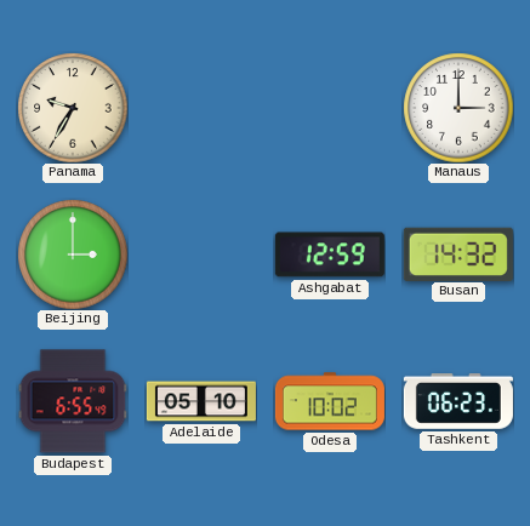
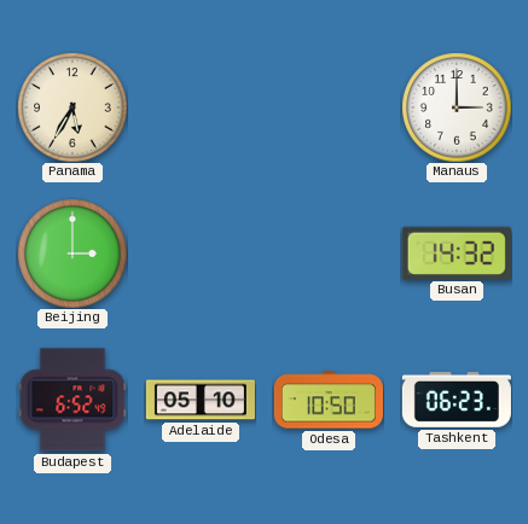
Panama: 9:35 -> 5:35
Ashgabat: 12:59 -> none
Budapest: 6:55 -> 6:52
Odesa: 10:02 -> 10:50
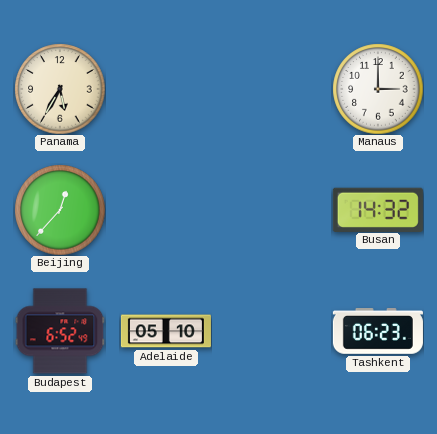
Beijing: 3:00 -> 12:37
Odesa: 10:50 -> none
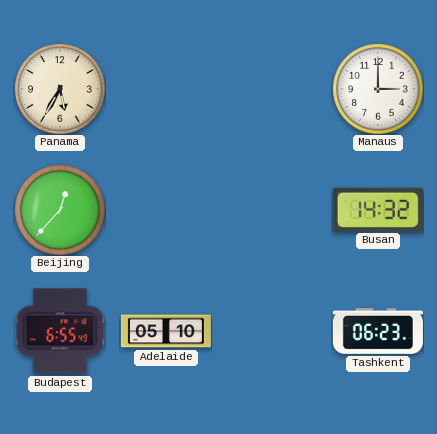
Budapest: 6:52 -> 6:55
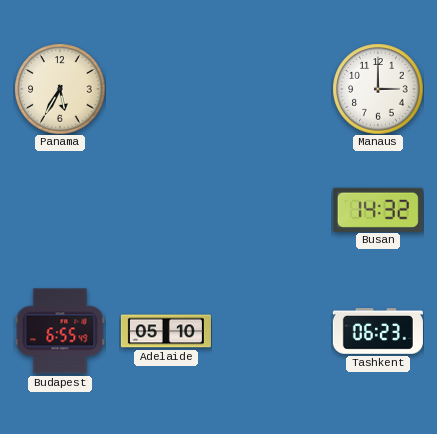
Beijing: 12:37 -> none
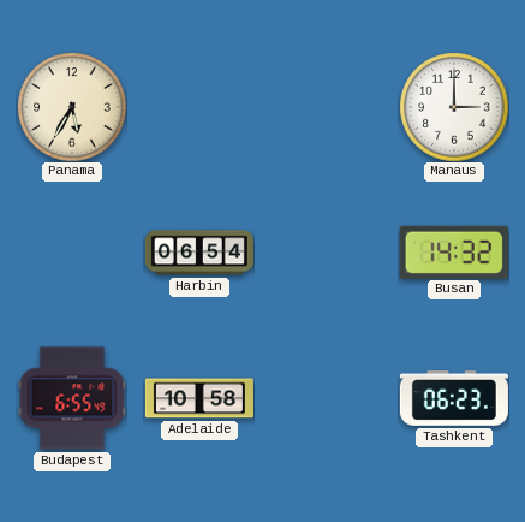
Harbin: none -> 06:54
Adelaide: 05:10 -> 10:58
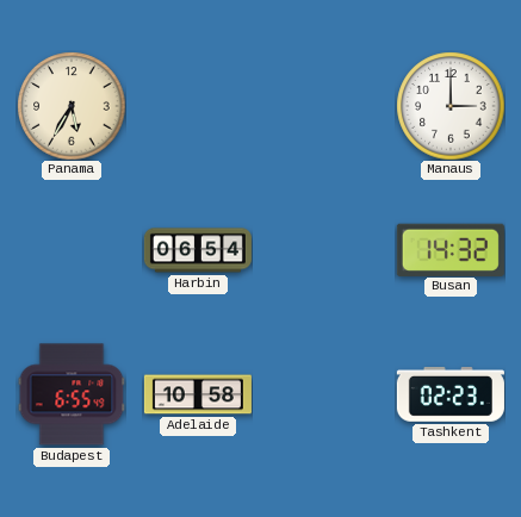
Tashkent: 06:23 -> 02:23
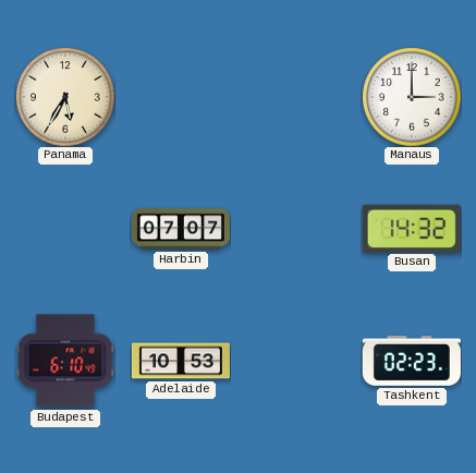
Harbin: 06:54 -> 07:07
Budapest: 6:55 -> 6:10
Adelaide: 10:58 -> 10:53
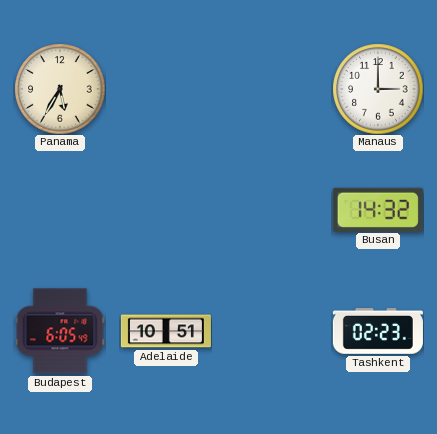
Harbin: 07:07 -> none
Budapest: 6:10 -> 6:05
Adelaide: 10:53 -> 10:51
